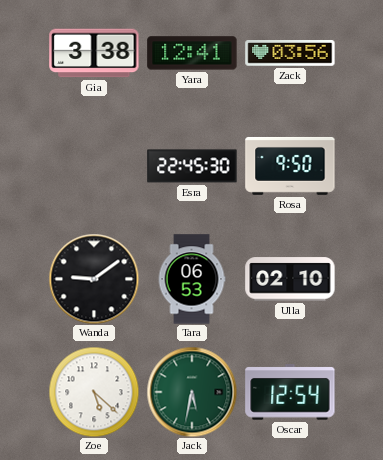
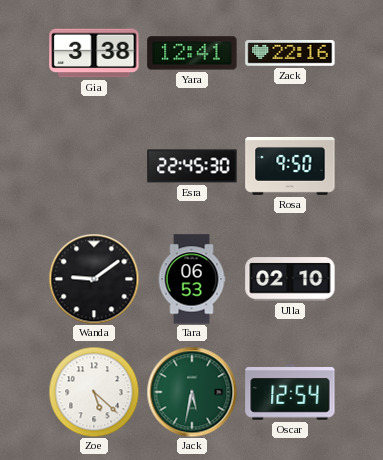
Zack: 03:56 -> 22:16
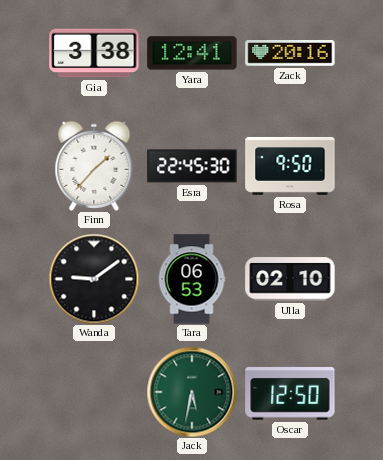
Zack: 22:16 -> 20:16
Finn: none -> 1:37
Zoe: 5:22 -> none
Oscar: 12:54 -> 12:50
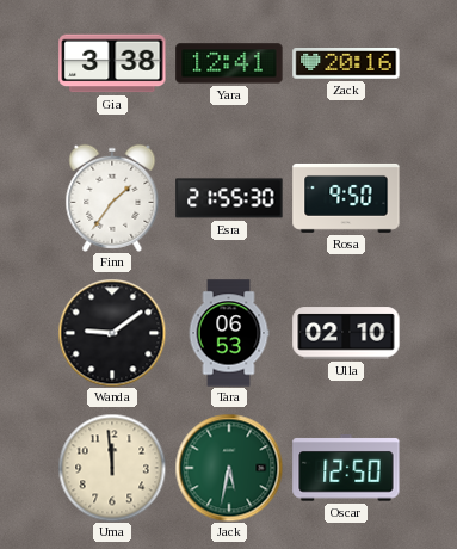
Finn: 1:37 -> 1:36
Esra: 22:45 -> 21:55
Uma: none -> 11:59
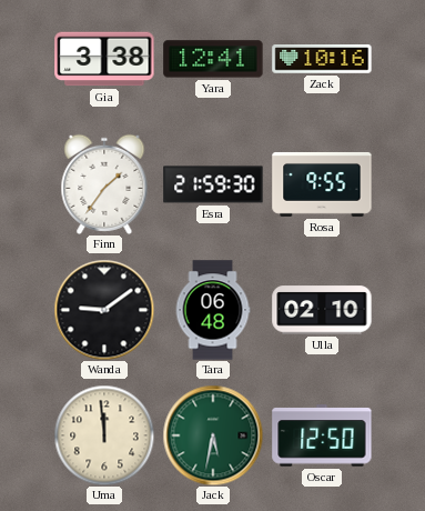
Zack: 20:16 -> 10:16
Esra: 21:55 -> 21:59
Rosa: 9:50 -> 9:55
Tara: 06:53 -> 06:48
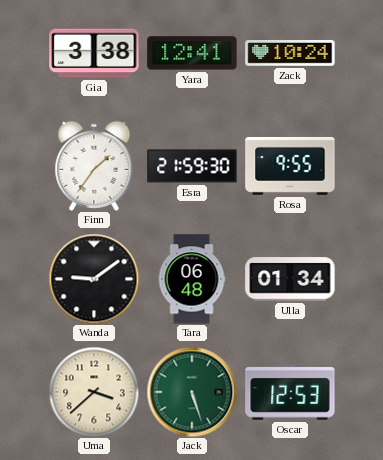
Zack: 10:16 -> 10:24
Ulla: 02:10 -> 01:34
Uma: 11:59 -> 3:38
Jack: 5:32 -> 5:27
Oscar: 12:50 -> 12:53
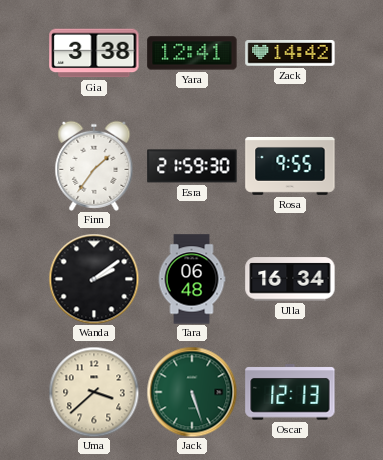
Zack: 10:24 -> 14:42
Wanda: 9:09 -> 2:09
Ulla: 01:34 -> 16:34
Oscar: 12:53 -> 12:13
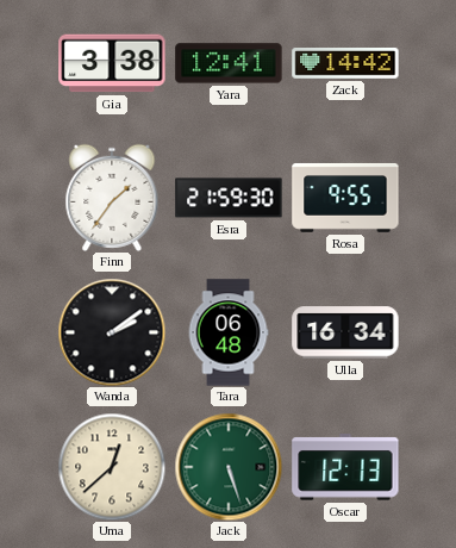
Uma: 3:38 -> 12:38
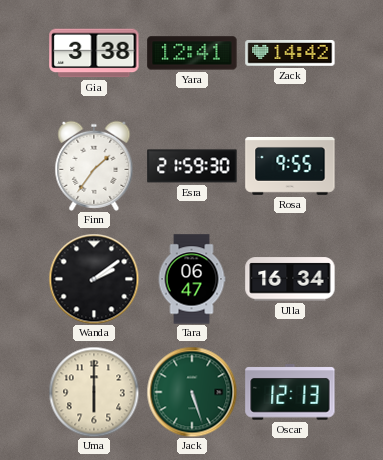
Tara: 06:48 -> 06:47
Uma: 12:38 -> 6:00
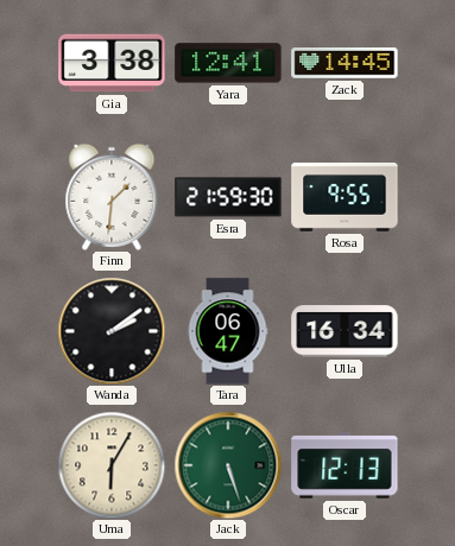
Zack: 14:42 -> 14:45
Finn: 1:36 -> 1:31
Uma: 6:00 -> 6:05
